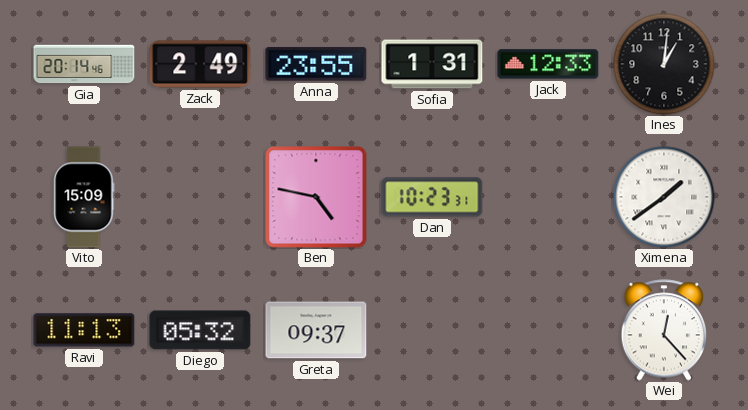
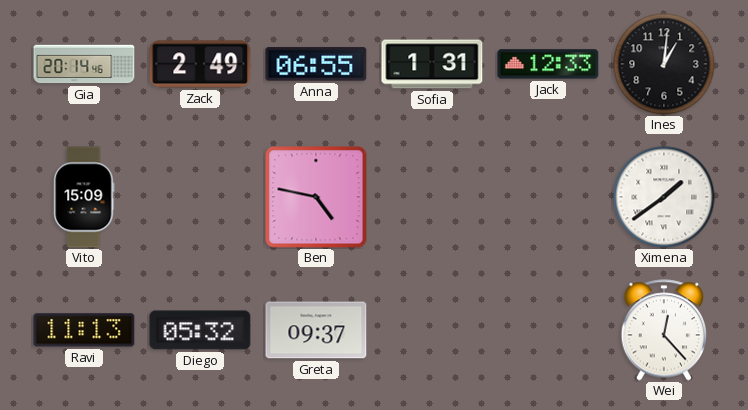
Anna: 23:55 -> 06:55
Dan: 10:23 -> none
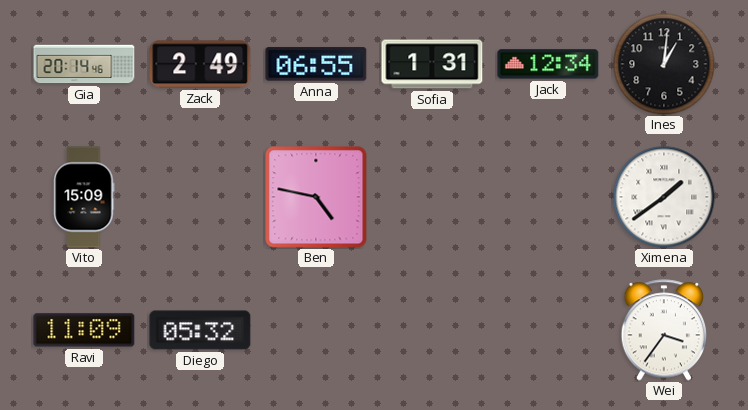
Jack: 12:33 -> 12:34
Ravi: 11:13 -> 11:09
Greta: 09:37 -> none
Wei: 12:23 -> 3:36
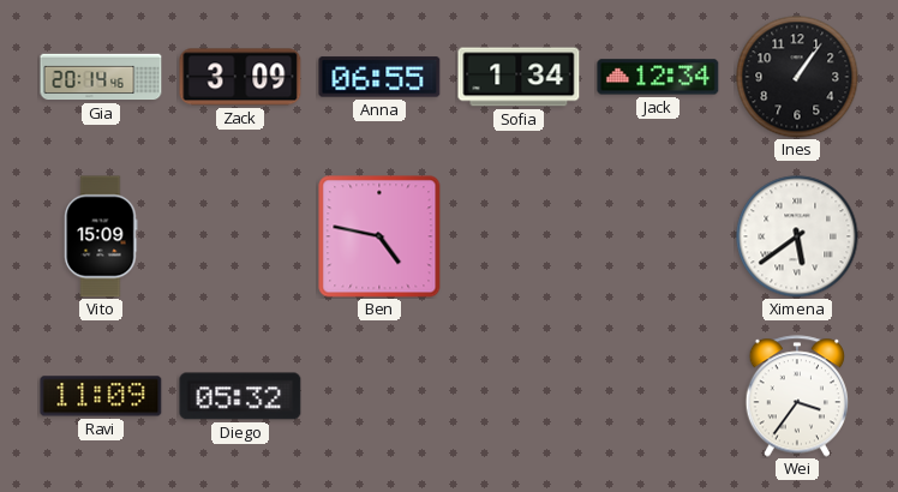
Zack: 2:49 -> 3:09
Sofia: 1:31 -> 1:34
Ines: 1:01 -> 1:06
Ximena: 1:39 -> 5:39
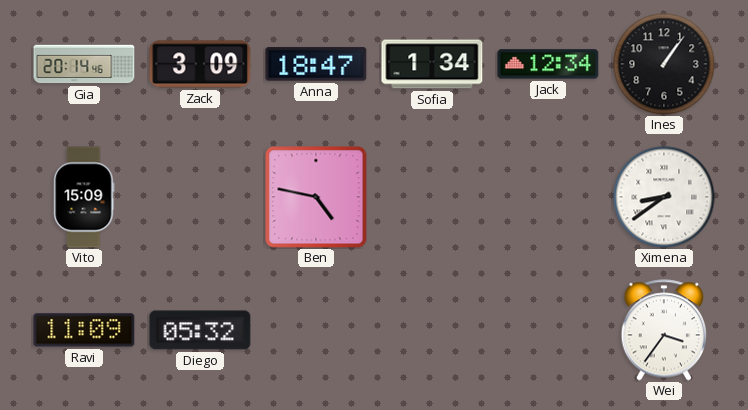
Anna: 06:55 -> 18:47
Ximena: 5:39 -> 8:39
